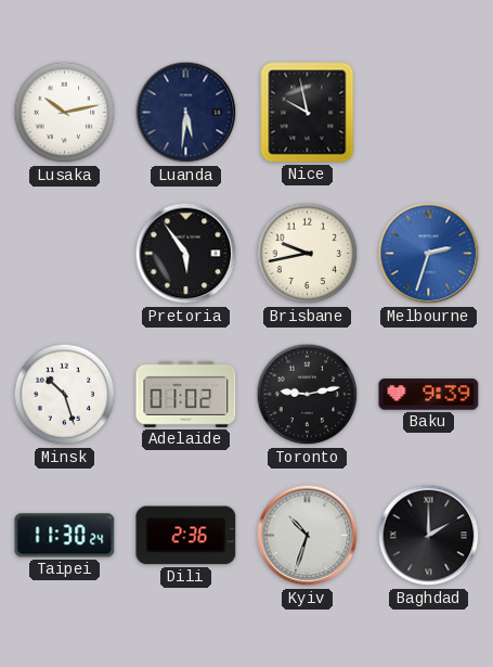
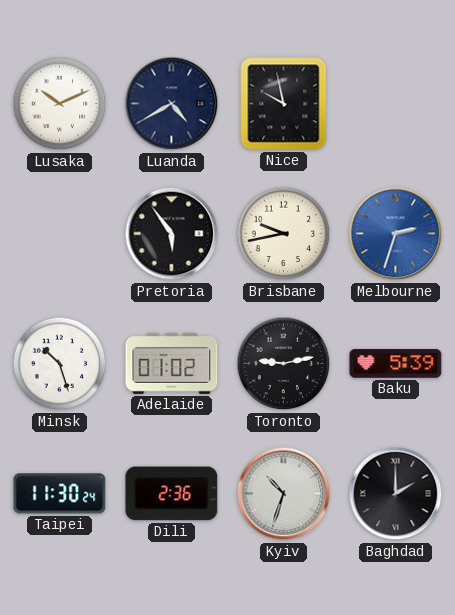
Lusaka: 10:13 -> 10:11
Luanda: 5:31 -> 4:40
Baku: 9:39 -> 5:39
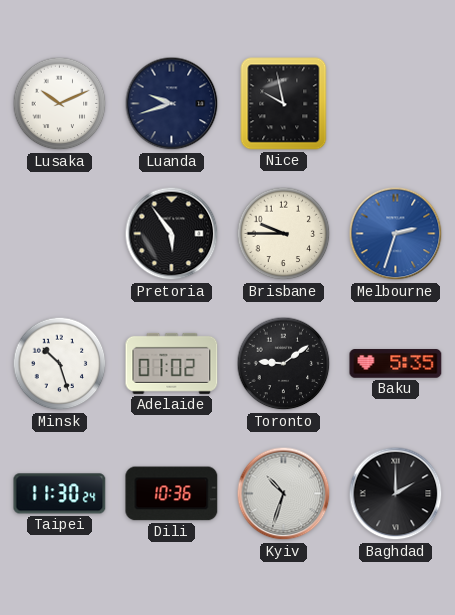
Luanda: 4:40 -> 9:42
Brisbane: 9:43 -> 9:45
Toronto: 9:13 -> 9:09
Baku: 5:39 -> 5:35
Dili: 2:36 -> 10:36
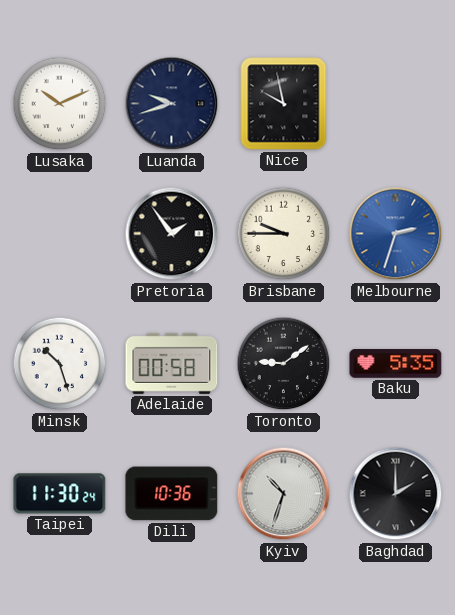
Pretoria: 5:54 -> 1:54
Adelaide: 01:02 -> 00:58
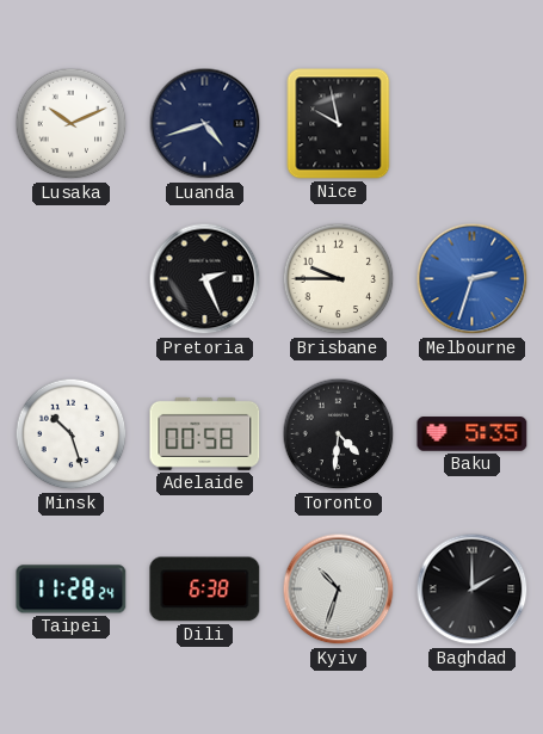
Luanda: 9:42 -> 4:42
Pretoria: 1:54 -> 2:26
Toronto: 9:09 -> 4:31
Taipei: 11:30 -> 11:28
Dili: 10:36 -> 6:38
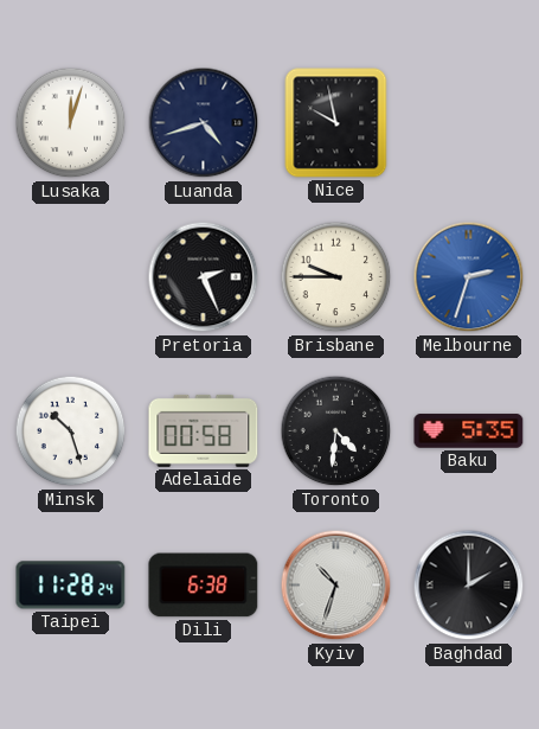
Lusaka: 10:11 -> 12:03
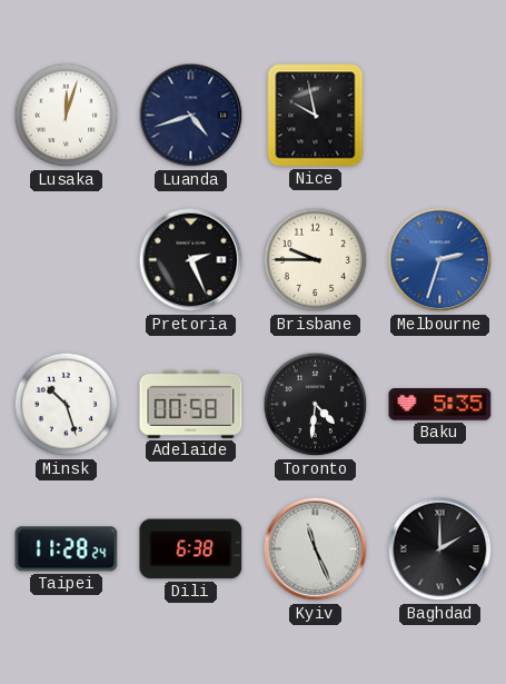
Kyiv: 10:33 -> 11:26
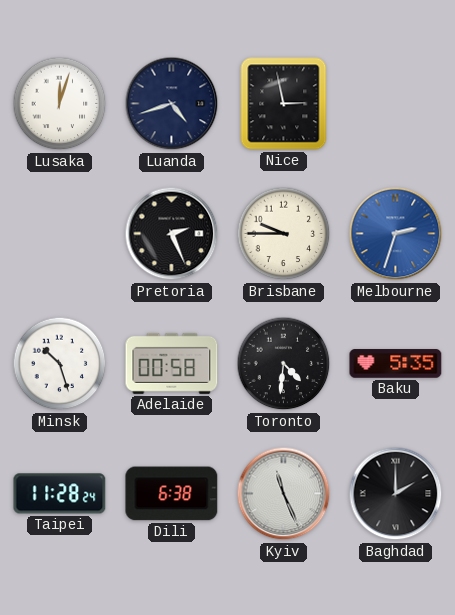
Nice: 9:58 -> 2:58
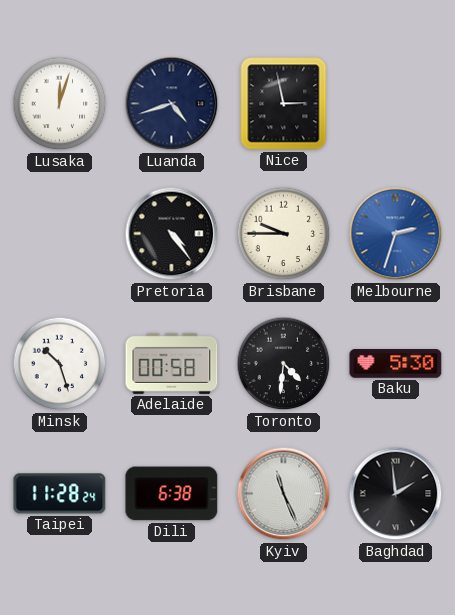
Pretoria: 2:26 -> 4:24
Baku: 5:35 -> 5:30
Baghdad: 2:00 -> 1:59
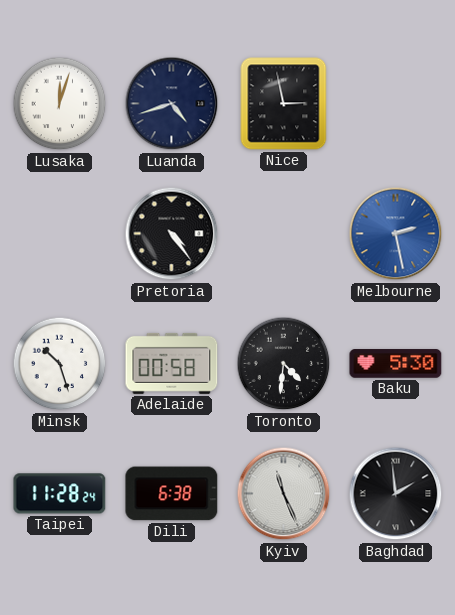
Brisbane: 9:45 -> none
Melbourne: 2:33 -> 2:28
